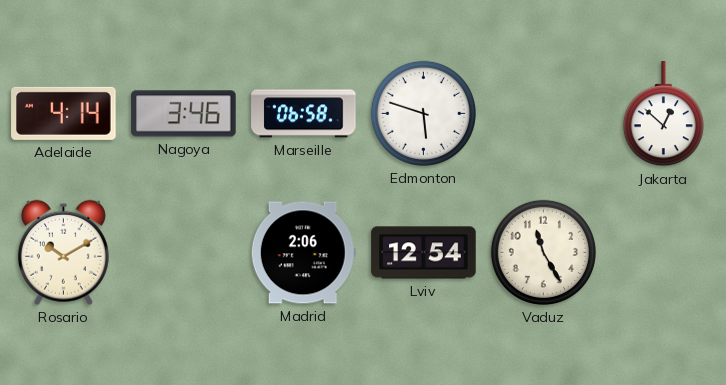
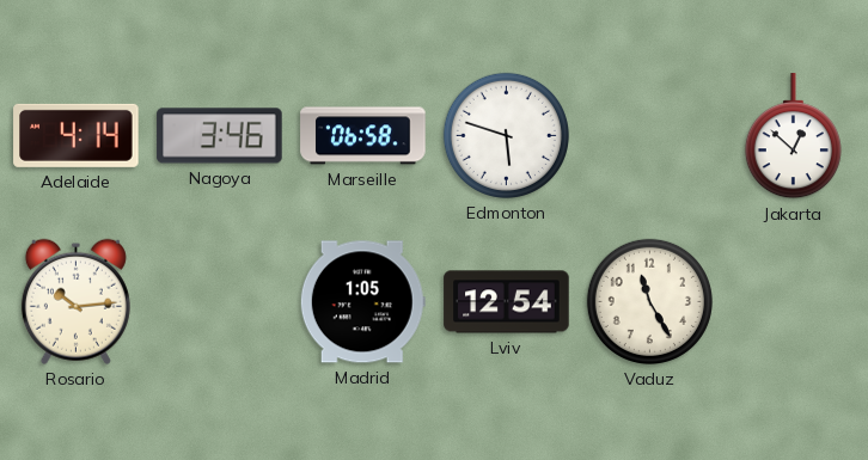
Rosario: 10:10 -> 10:14
Madrid: 2:06 -> 1:05
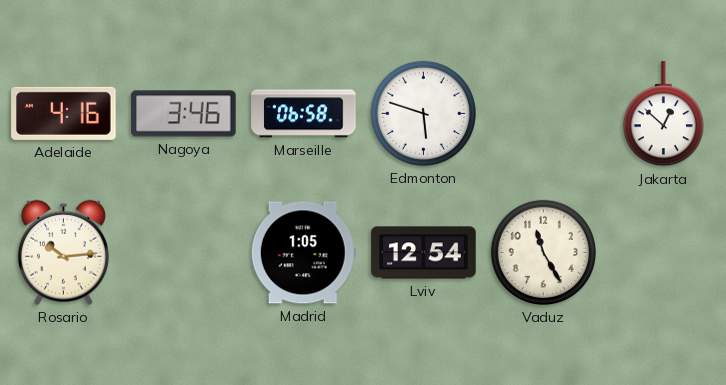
Adelaide: 4:14 -> 4:16
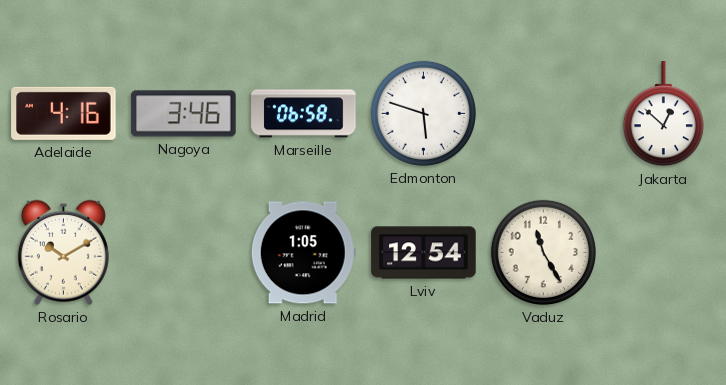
Rosario: 10:14 -> 10:10
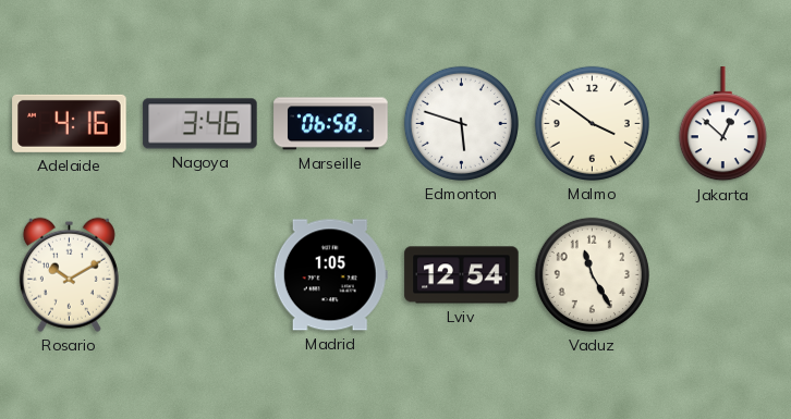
Malmo: none -> 3:51
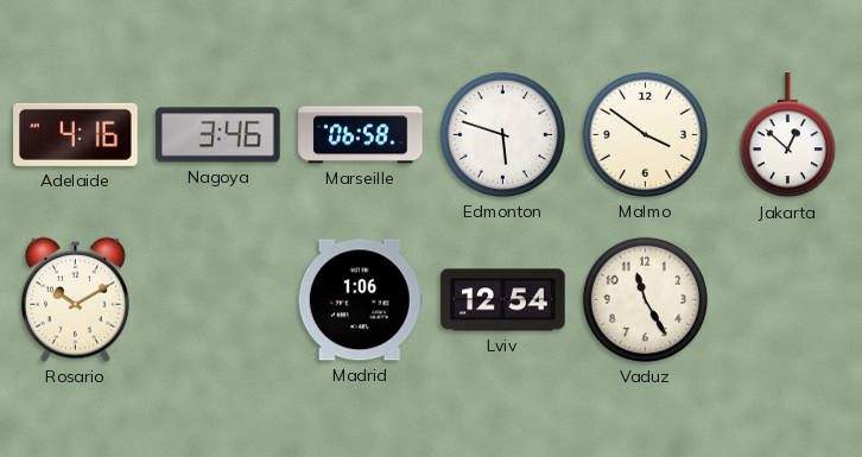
Madrid: 1:05 -> 1:06
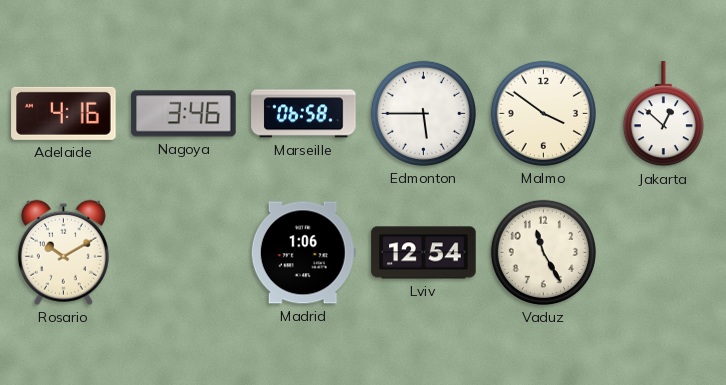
Edmonton: 5:48 -> 5:45
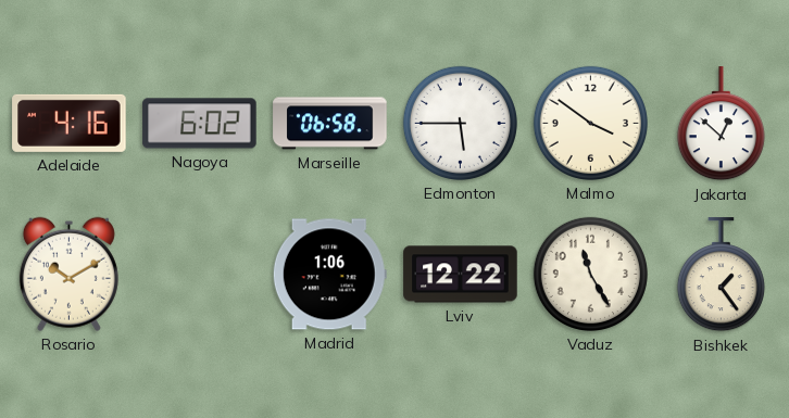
Nagoya: 3:46 -> 6:02
Lviv: 12:54 -> 12:22
Bishkek: none -> 1:24
